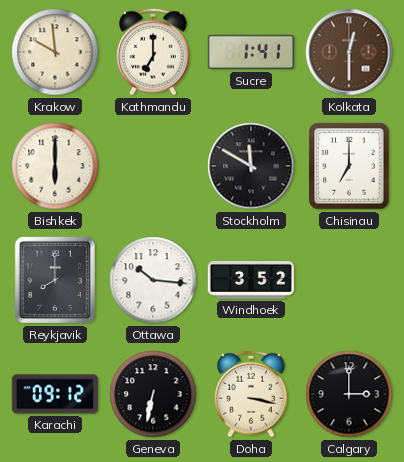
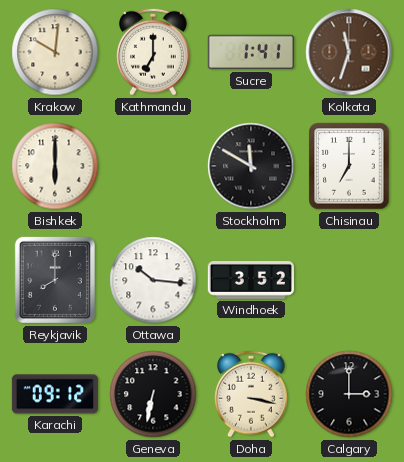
Krakow: 9:59 -> 10:01
Kolkata: 12:30 -> 11:33
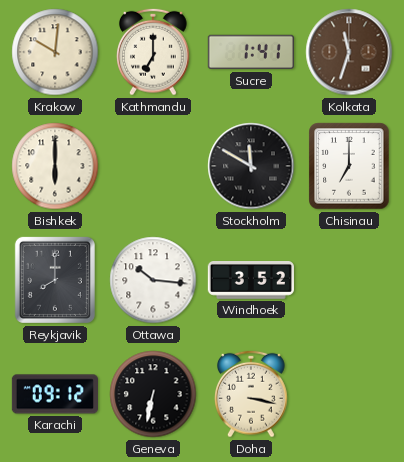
Calgary: 3:00 -> none
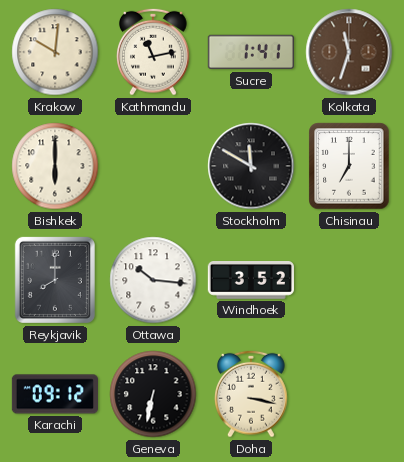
Kathmandu: 7:00 -> 11:13
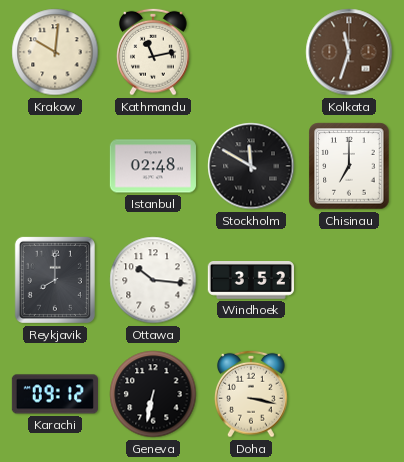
Sucre: 1:41 -> none
Bishkek: 6:00 -> none
Istanbul: none -> 02:48
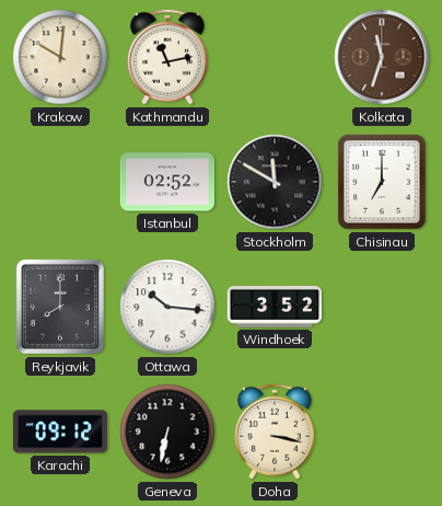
Istanbul: 02:48 -> 02:52
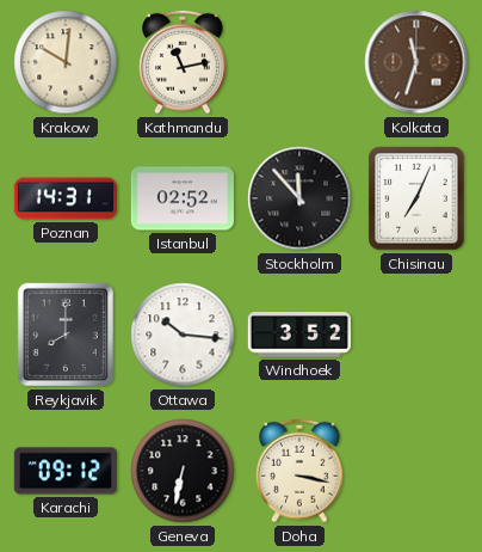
Poznan: none -> 14:31
Stockholm: 11:50 -> 11:53
Chisinau: 7:00 -> 7:04
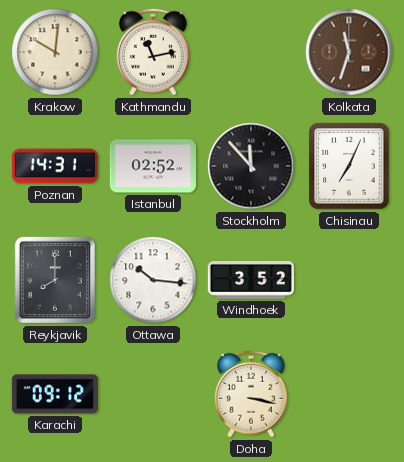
Geneva: 6:32 -> none
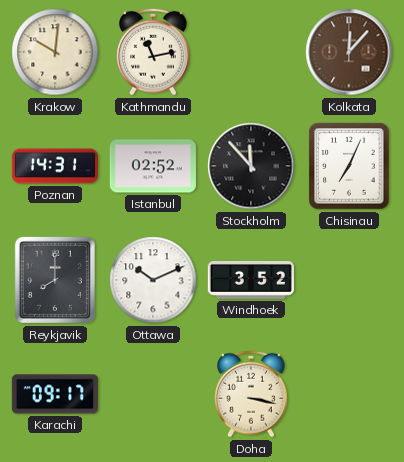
Kolkata: 11:33 -> 12:07
Ottawa: 10:16 -> 10:11
Karachi: 09:12 -> 09:17
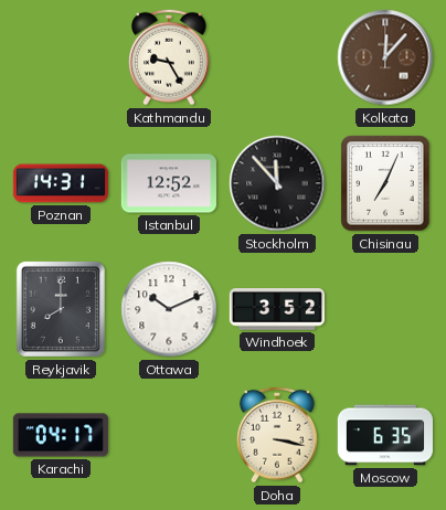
Krakow: 10:01 -> none
Kathmandu: 11:13 -> 9:25
Istanbul: 02:52 -> 12:52
Karachi: 09:17 -> 04:17
Moscow: none -> 6:35
